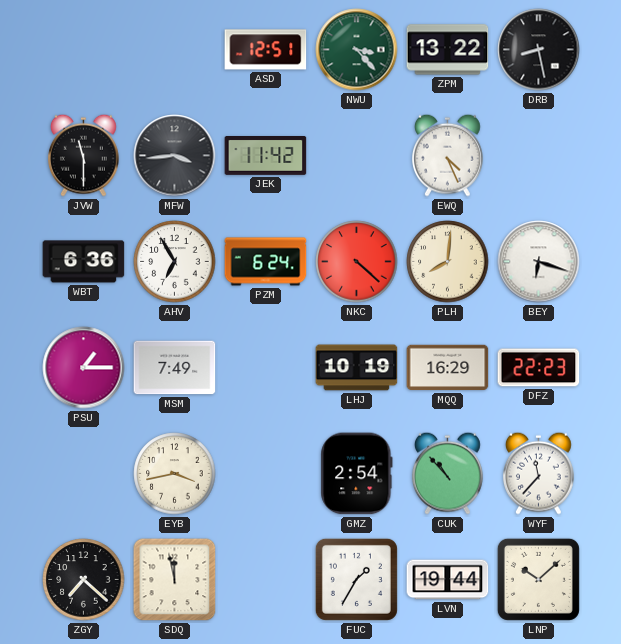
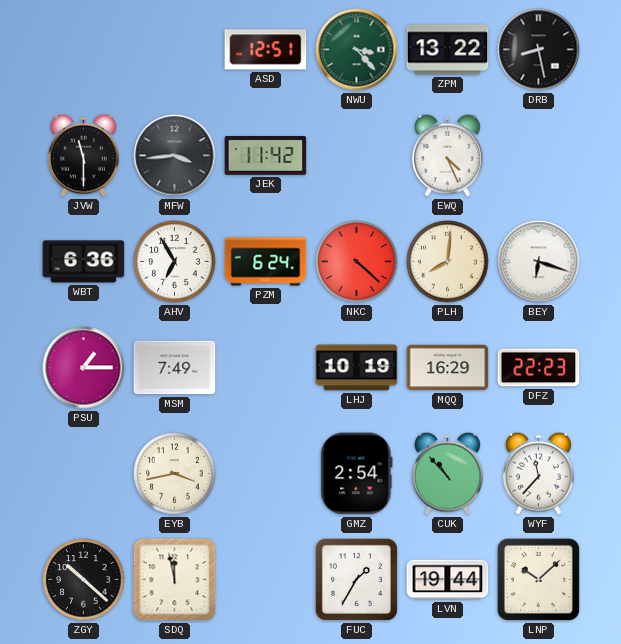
ZGY: 7:22 -> 10:22
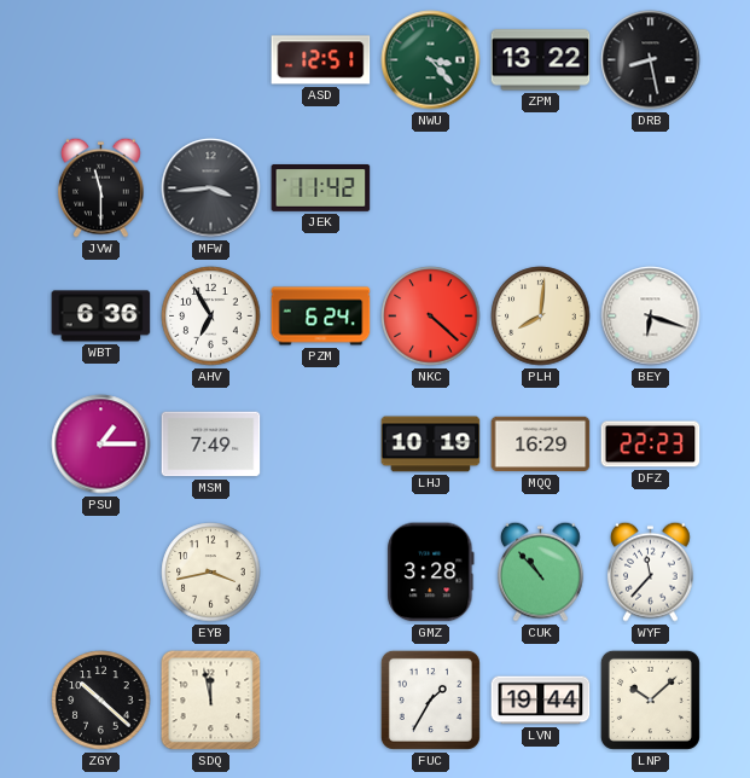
EWQ: 4:26 -> none
GMZ: 2:54 -> 3:28
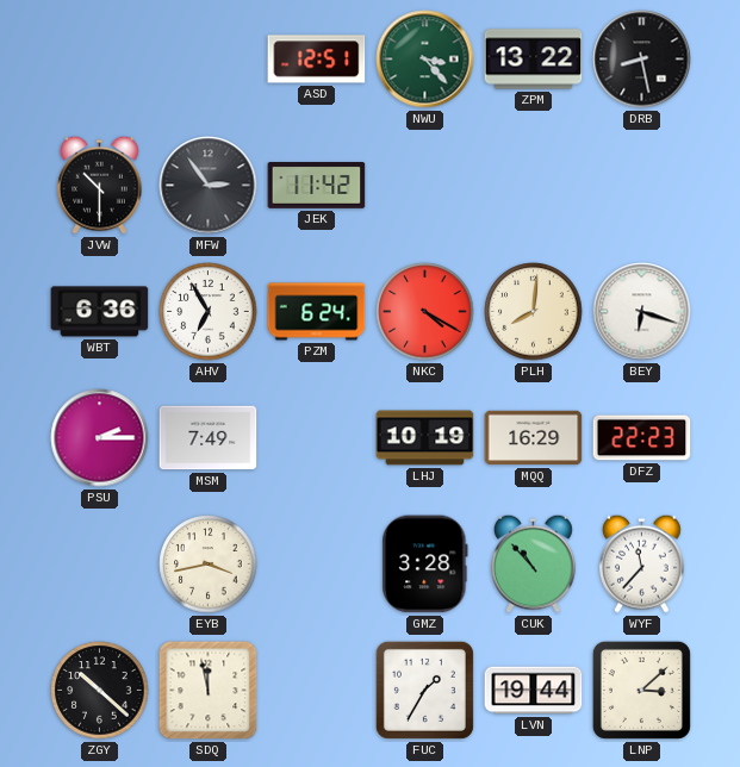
JVW: 11:30 -> 10:30
MFW: 3:44 -> 2:54
NKC: 4:22 -> 4:20
PSU: 1:15 -> 2:15
LNP: 10:08 -> 3:08
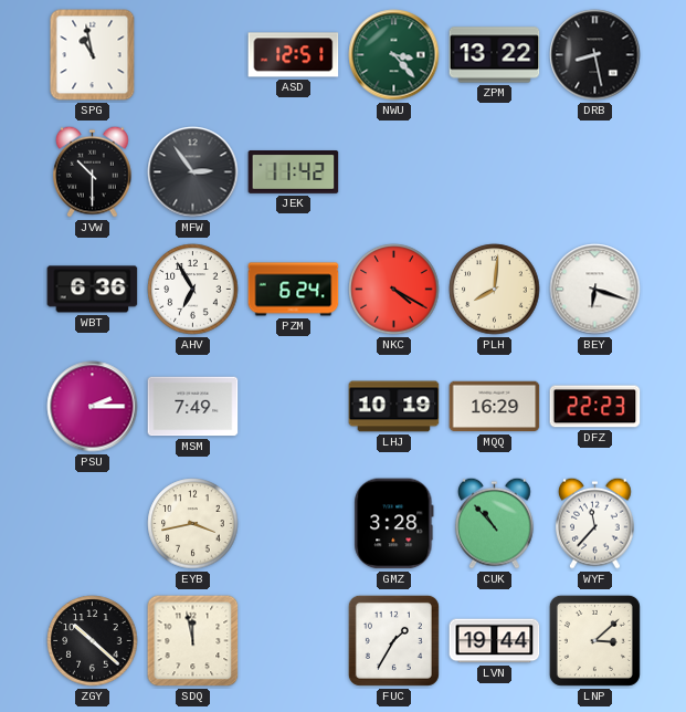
SPG: none -> 10:58
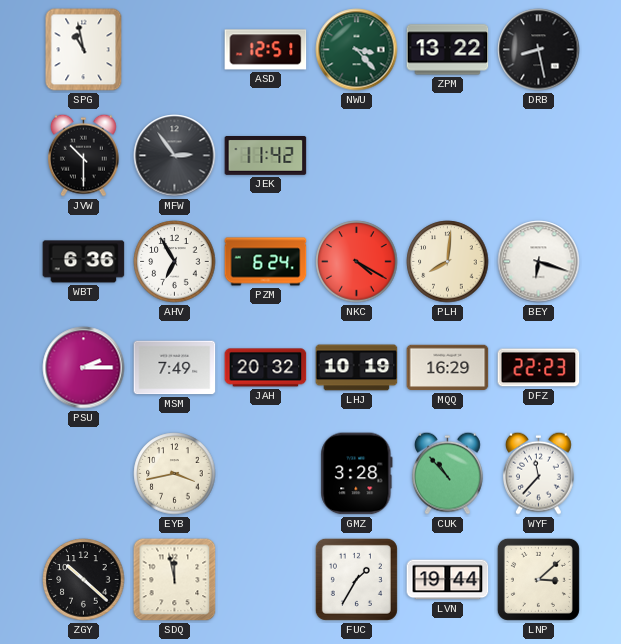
JAH: none -> 20:32
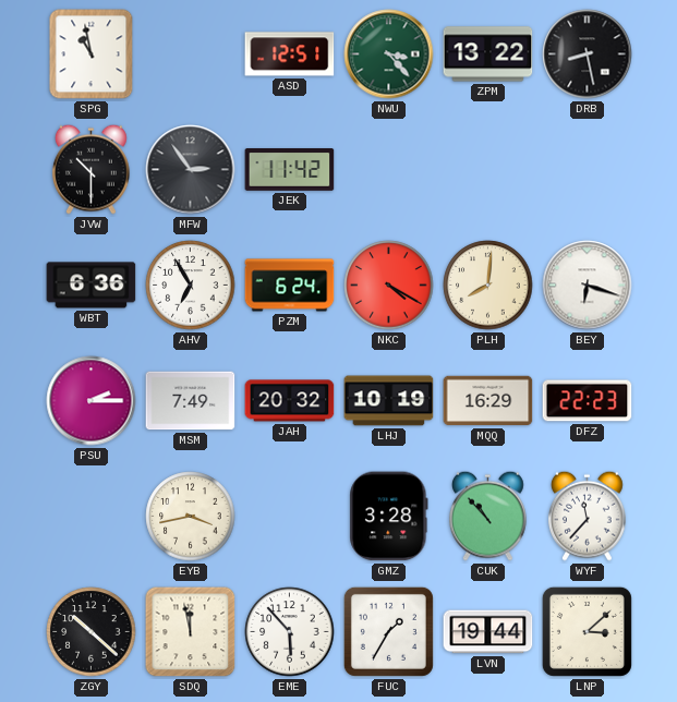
EME: none -> 5:53
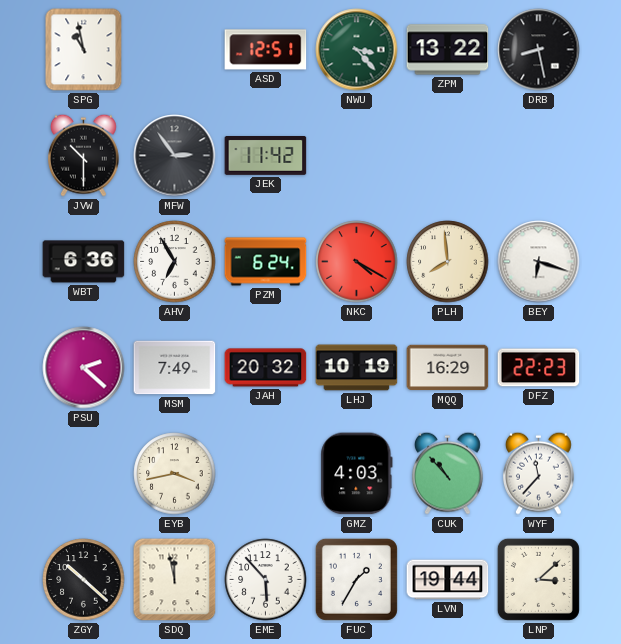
PLH: 8:01 -> 7:59
PSU: 2:15 -> 2:22
GMZ: 3:28 -> 4:03
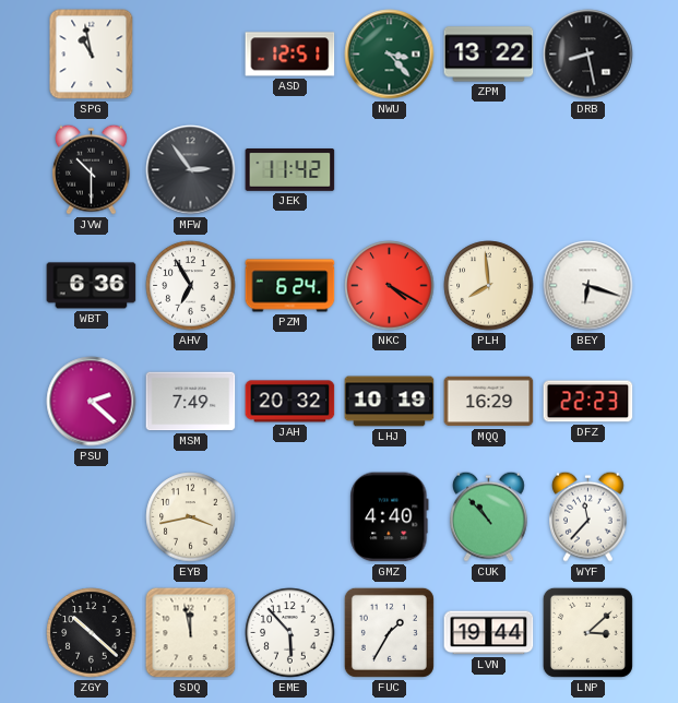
GMZ: 4:03 -> 4:40
